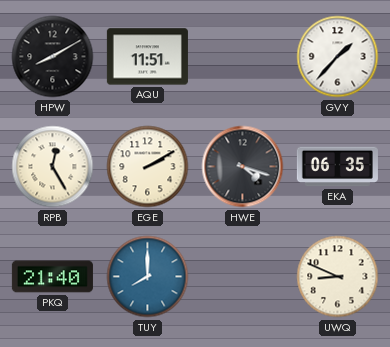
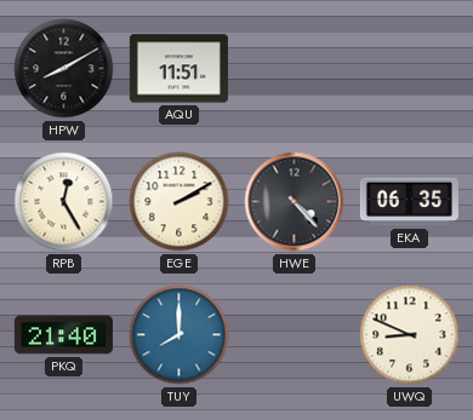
GVY: 1:37 -> none
HWE: 4:18 -> 4:23
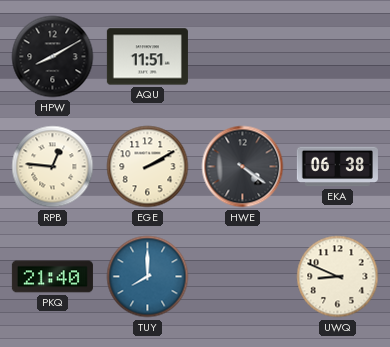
RPB: 12:25 -> 12:46
HWE: 4:23 -> 4:21
EKA: 06:35 -> 06:38
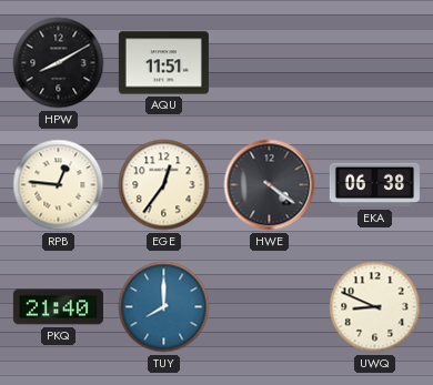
EGE: 2:10 -> 12:36
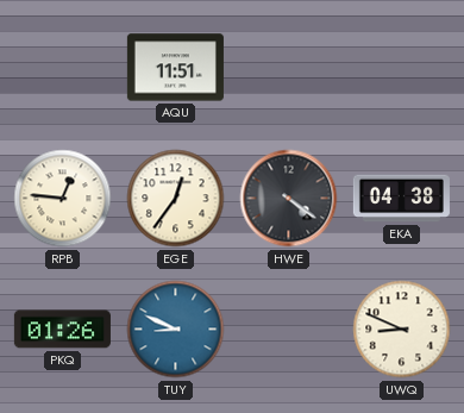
HPW: 8:10 -> none
EKA: 06:38 -> 04:38
PKQ: 21:40 -> 01:26
TUY: 8:00 -> 8:49
